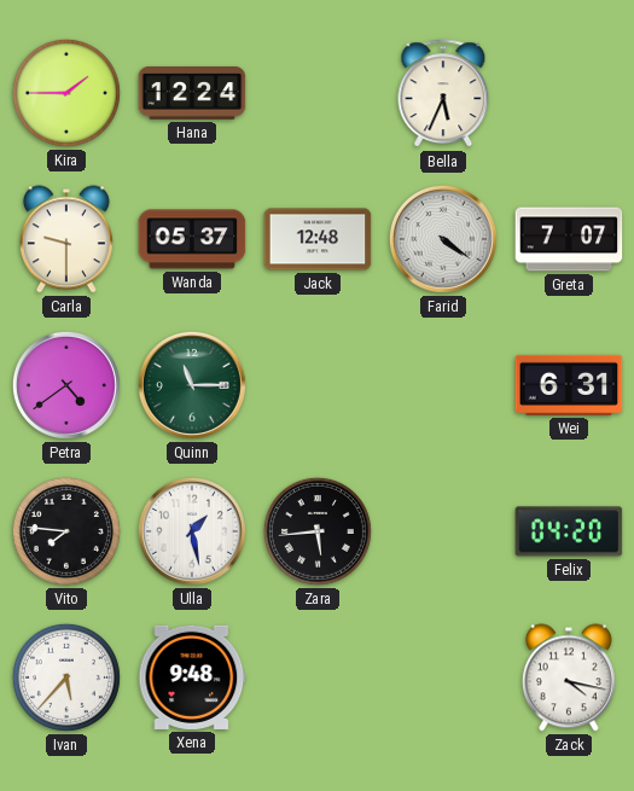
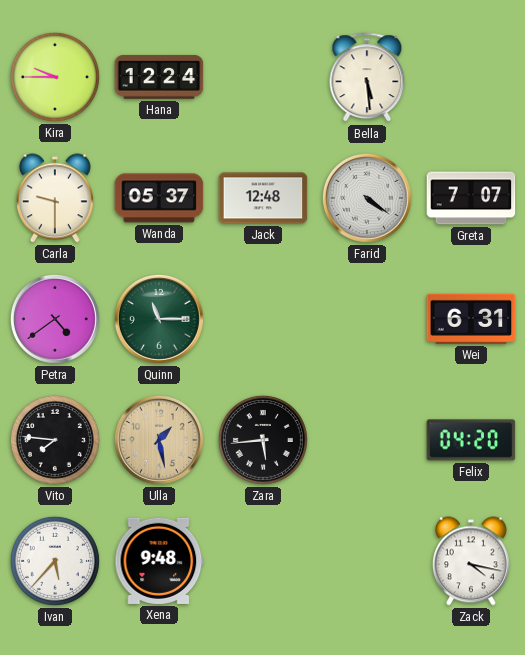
Kira: 1:45 -> 9:45
Bella: 5:34 -> 5:29
Ulla dial: white -> champagne
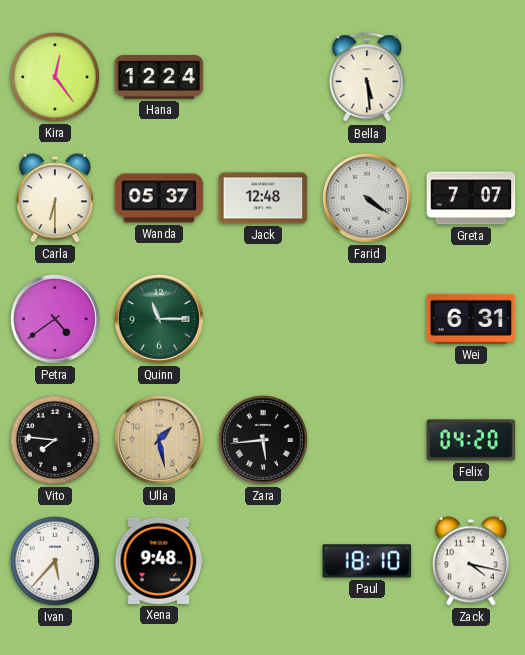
Kira: 9:45 -> 12:24
Carla: 9:30 -> 6:30
Paul: none -> 18:10
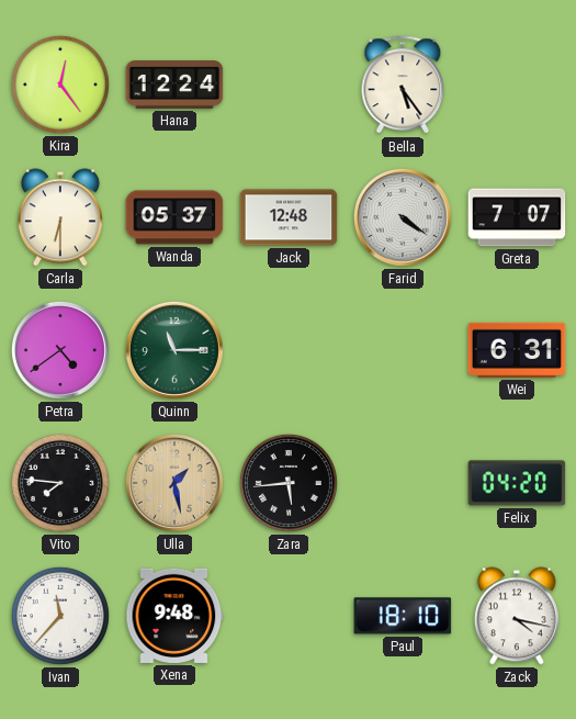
Bella: 5:29 -> 5:24
Ivan: 5:37 -> 11:37
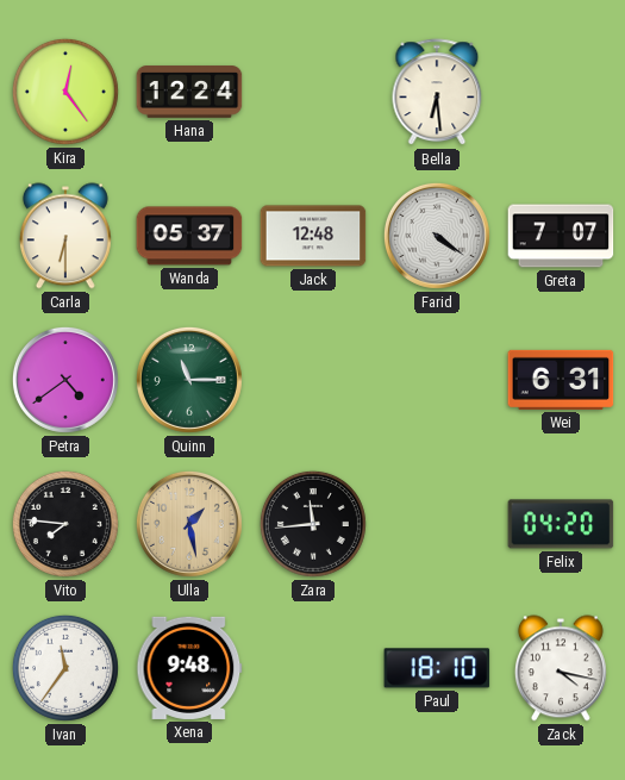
Bella: 5:24 -> 6:29
Zara: 5:44 -> 11:44
Ivan: 11:37 -> 11:36
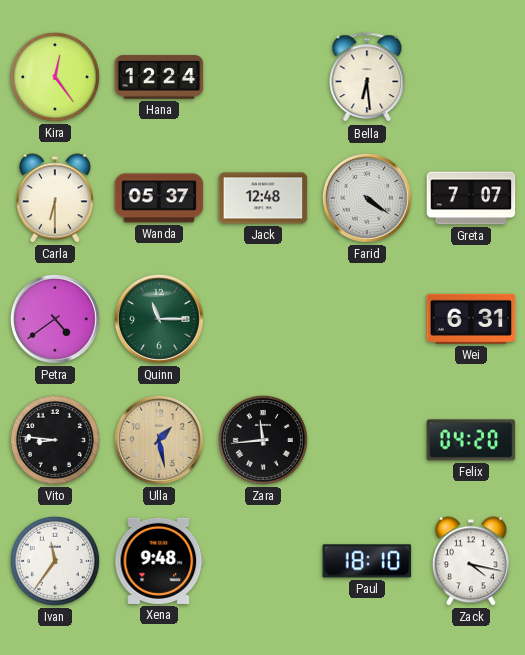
Vito: 7:46 -> 8:46
